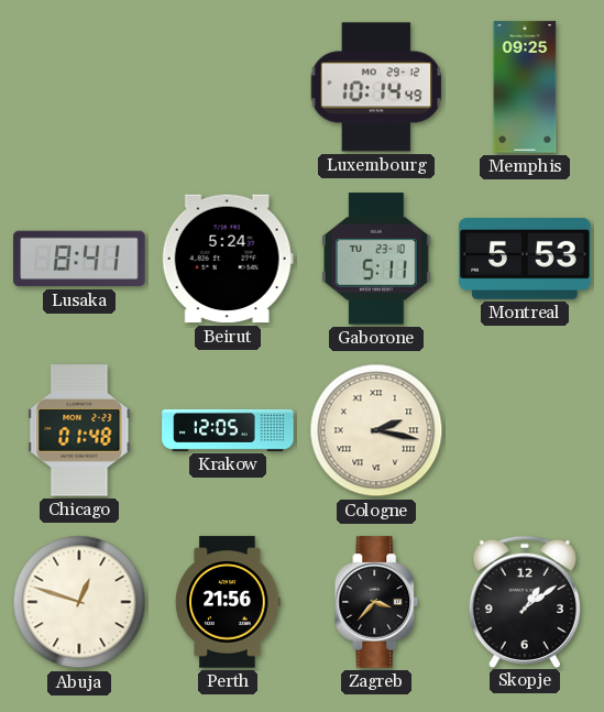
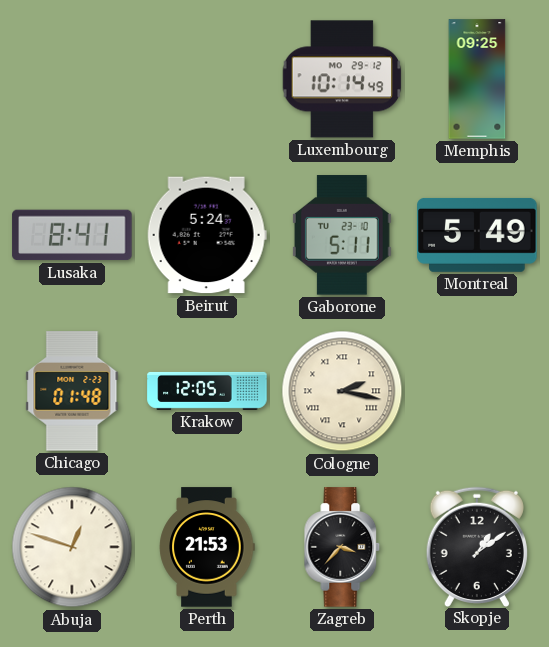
Montreal: 5:53 -> 5:49
Perth: 21:56 -> 21:53
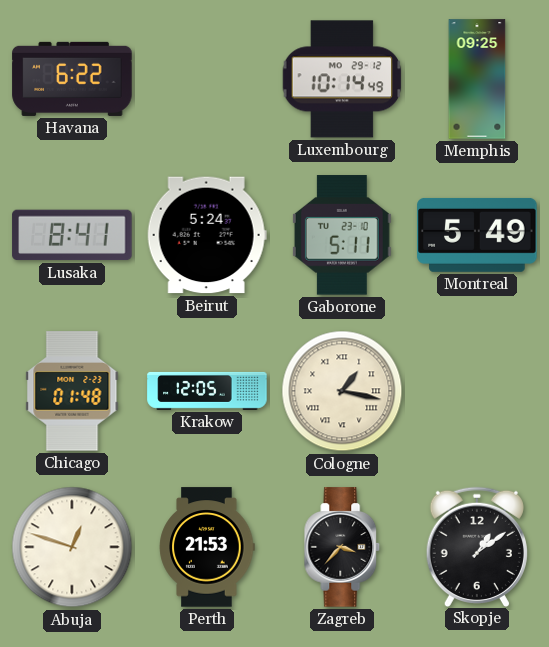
Havana: none -> 6:22
Cologne: 2:17 -> 1:17
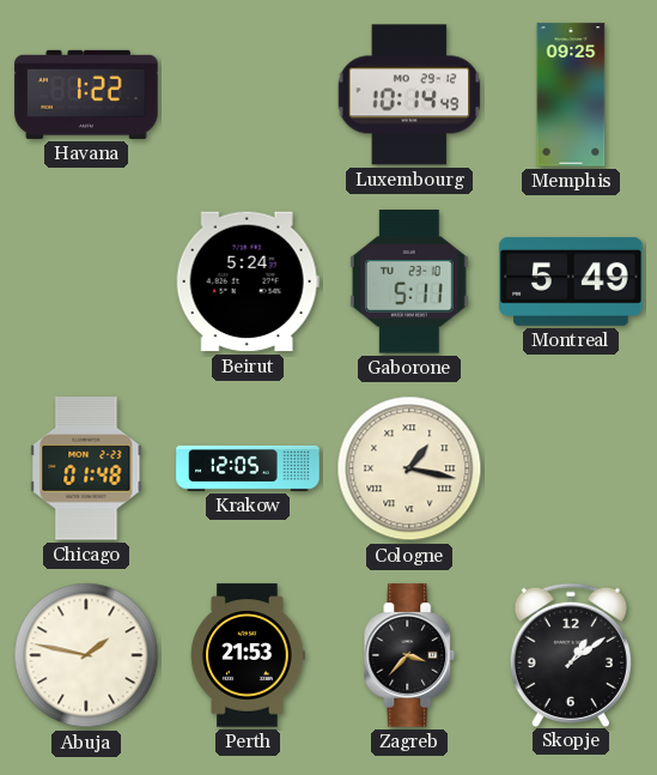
Havana: 6:22 -> 1:22
Lusaka: 8:41 -> none
Abuja: 12:48 -> 1:47
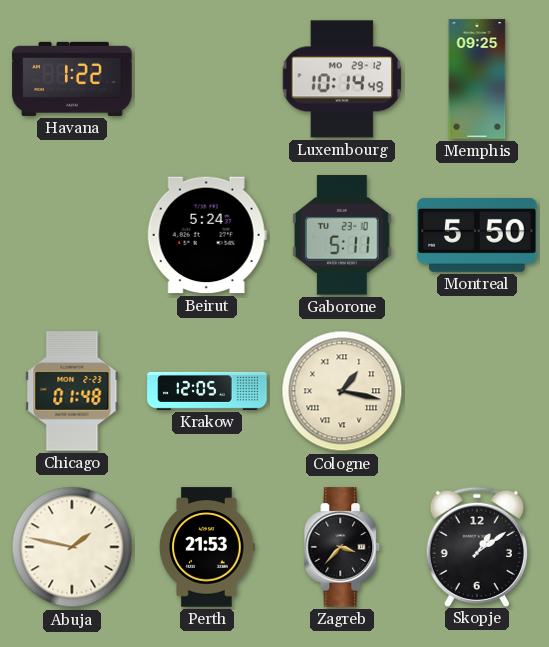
Montreal: 5:49 -> 5:50
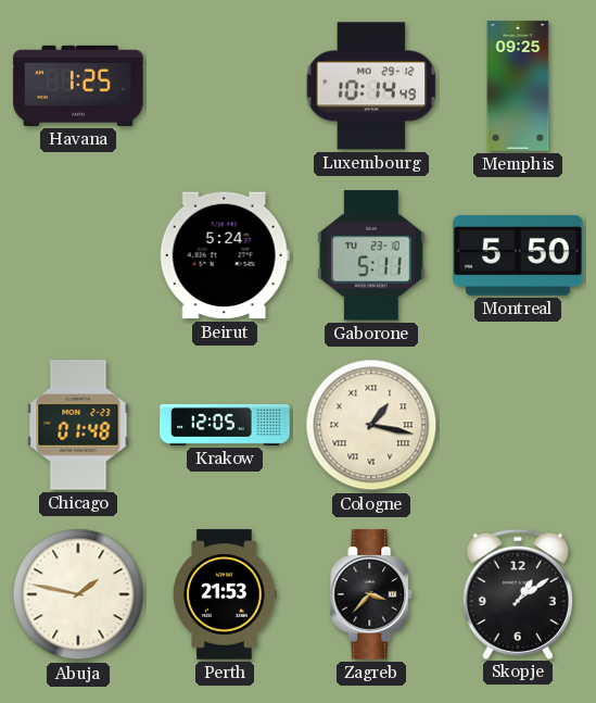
Havana: 1:22 -> 1:25
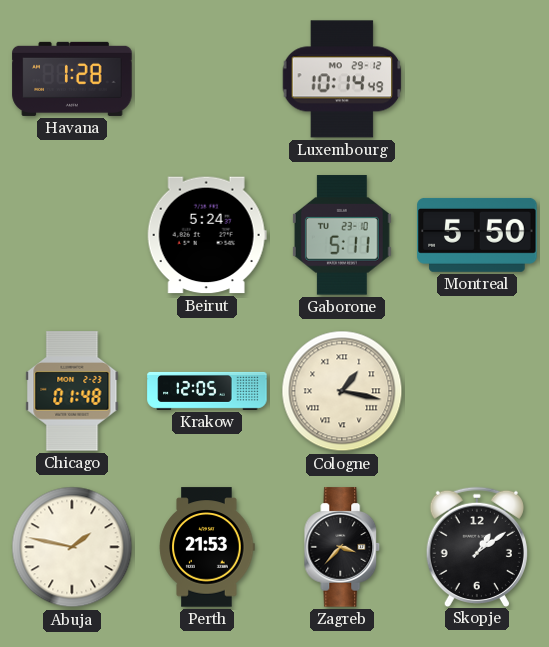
Havana: 1:25 -> 1:28
Memphis: 09:25 -> none
